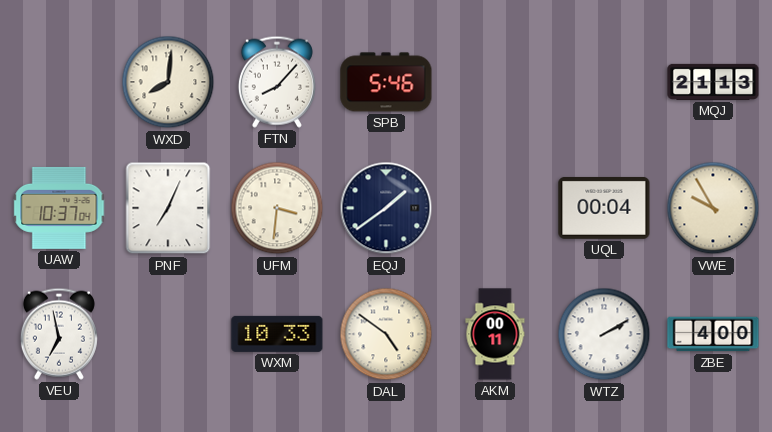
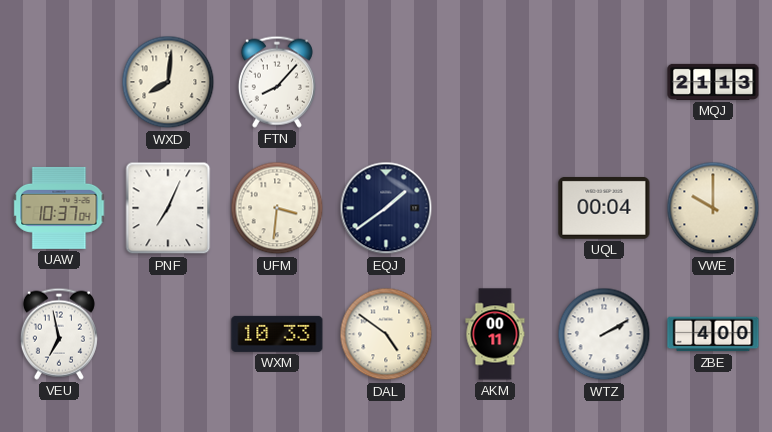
SPB: 5:46 -> none
VWE: 9:55 -> 10:00
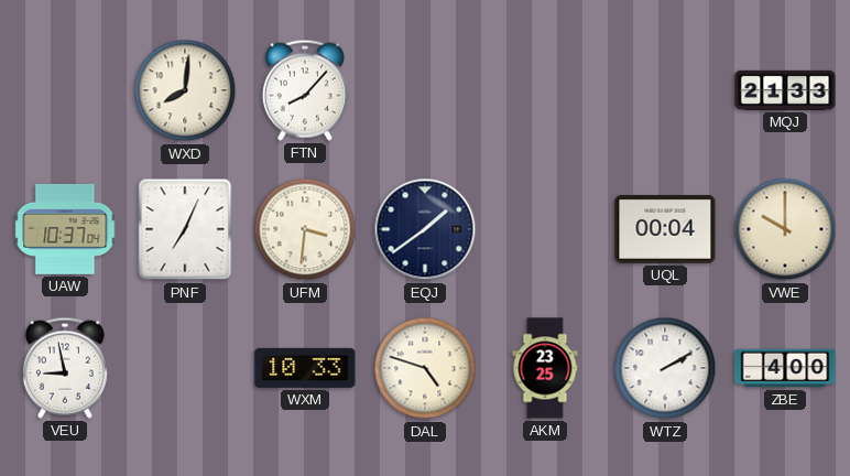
MQJ: 21:13 -> 21:33
VEU: 6:58 -> 8:58
DAL: 4:51 -> 4:48
AKM: 00:11 -> 23:25
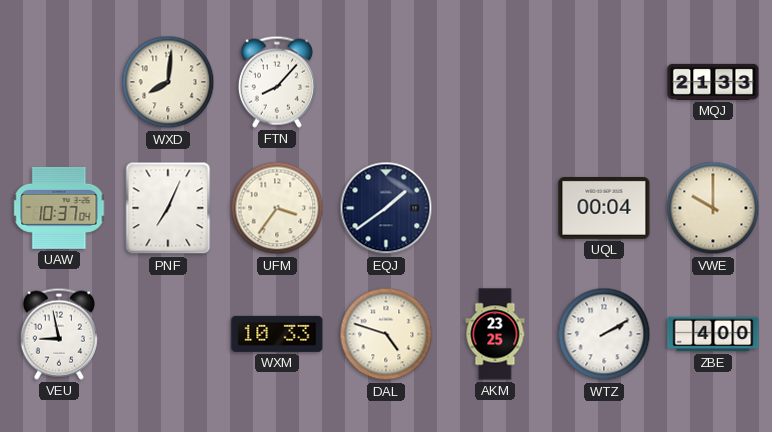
UFM: 3:31 -> 3:36
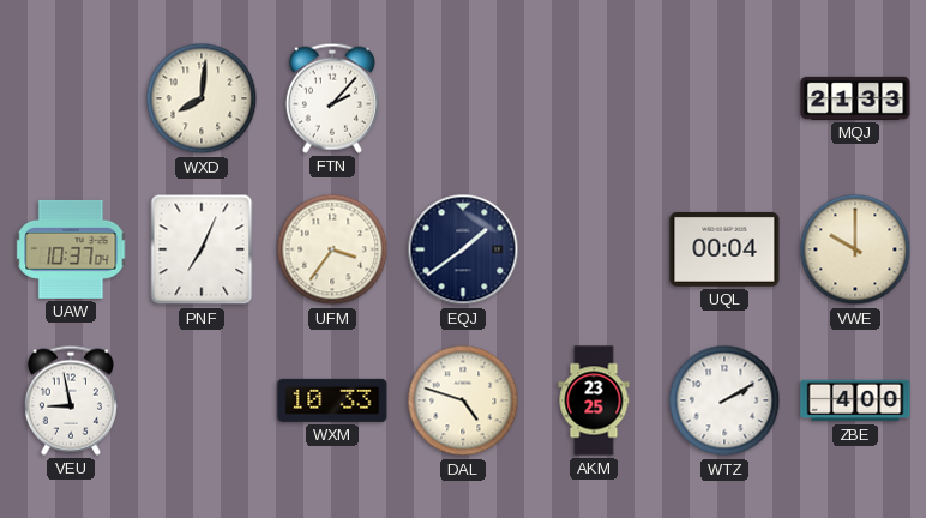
FTN: 8:07 -> 2:07
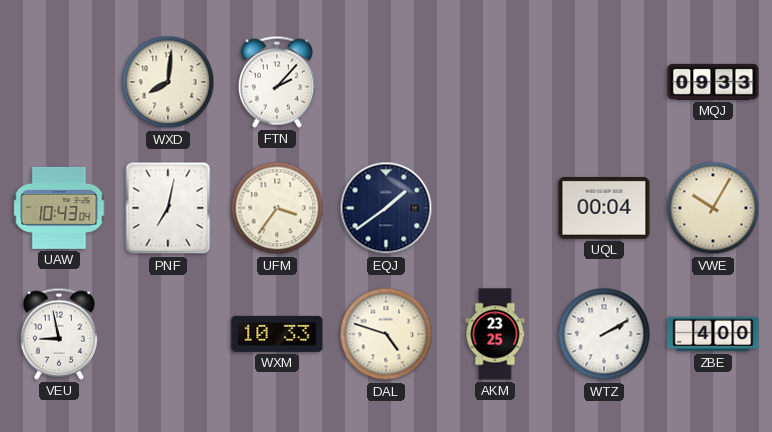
MQJ: 21:33 -> 09:33
UAW: 10:37 -> 10:43
PNF: 7:04 -> 7:02
VWE: 10:00 -> 10:05
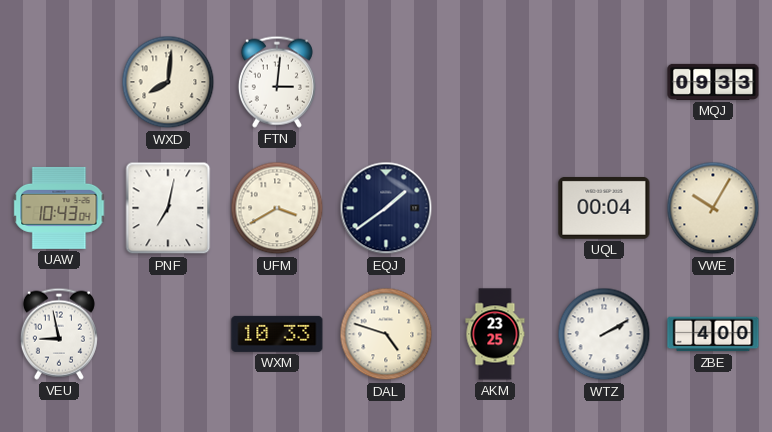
FTN: 2:07 -> 3:01
UFM: 3:36 -> 3:40
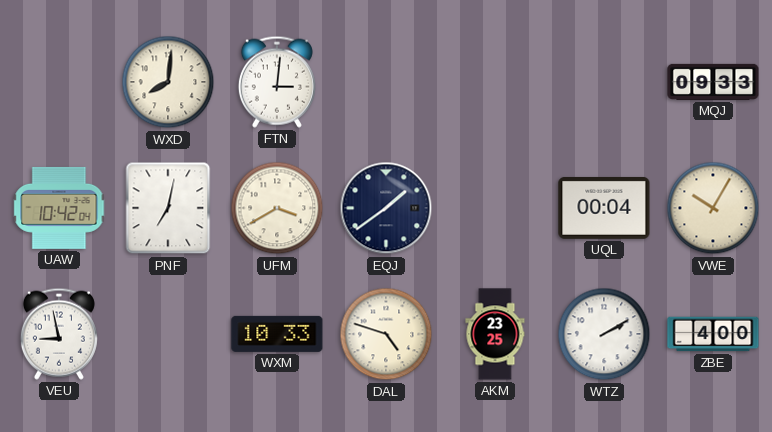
UAW: 10:43 -> 10:42
